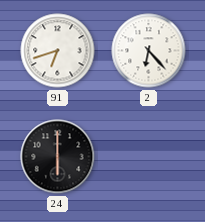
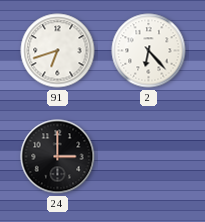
24: 6:00 -> 3:00
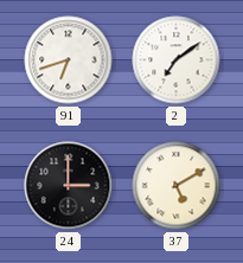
2: 6:23 -> 7:09
37: none -> 5:10
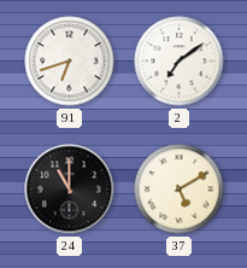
24: 3:00 -> 11:00
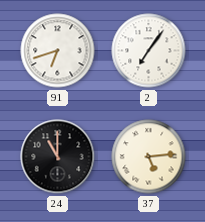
2: 7:09 -> 7:06
37: 5:10 -> 5:14
